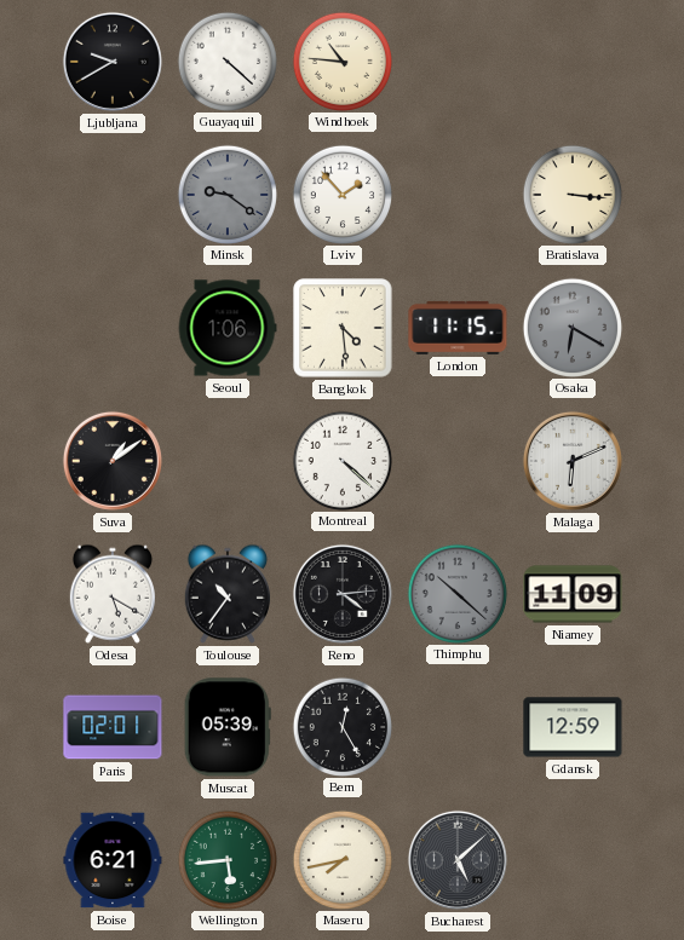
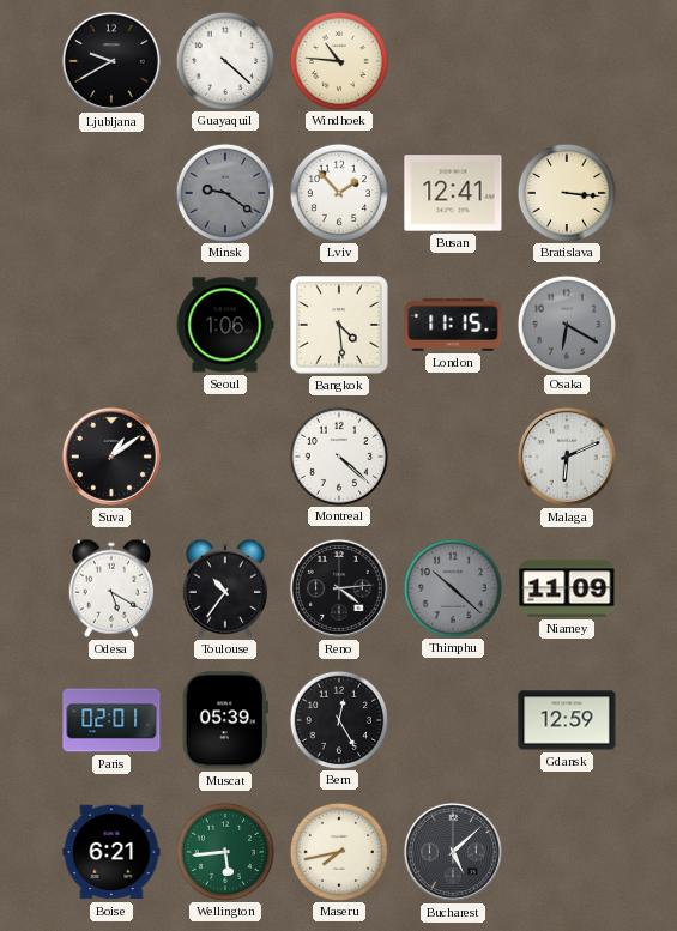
Busan: none -> 12:41
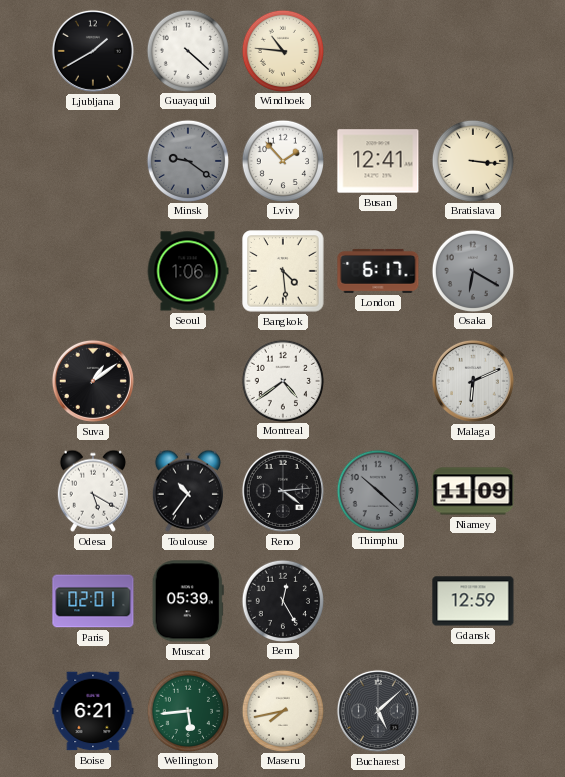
Ljubljana: 9:40 -> 1:40
London: 11:15 -> 6:17
Montreal: 4:22 -> 4:39
